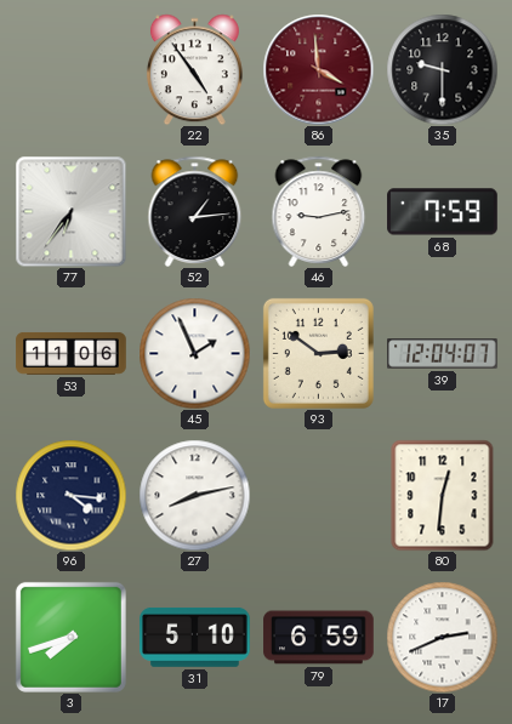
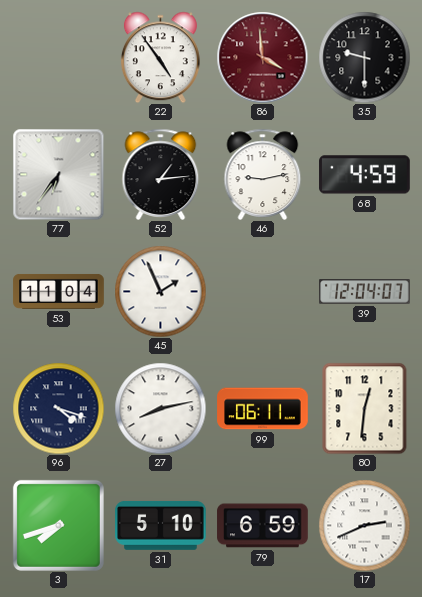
68: 7:59 -> 4:59
53: 11:06 -> 11:04
93: 2:51 -> none
96: 4:16 -> 4:18
99: none -> 06:11
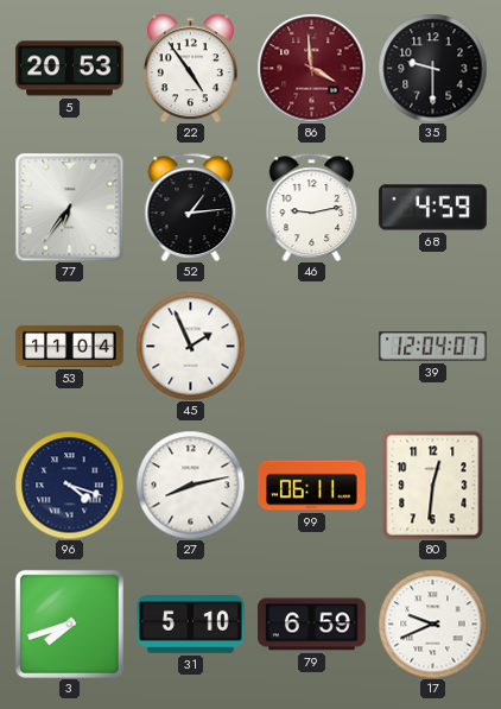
5: none -> 20:53
17: 2:41 -> 9:41
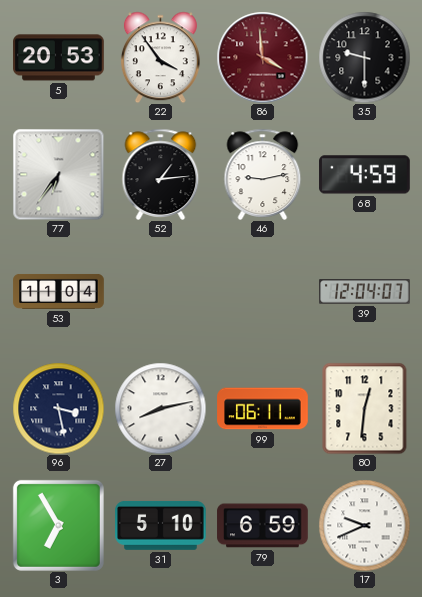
22: 4:54 -> 3:54
45: 1:56 -> none
96: 4:18 -> 3:28
3: 7:42 -> 6:55
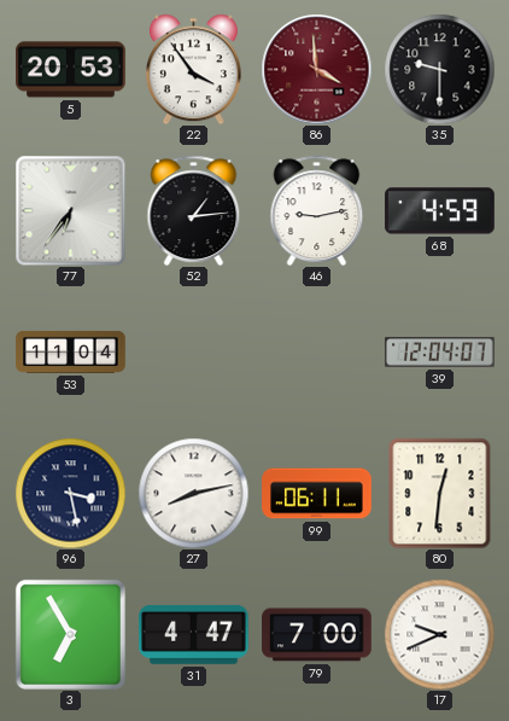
31: 5:10 -> 4:47
79: 6:59 -> 7:00
